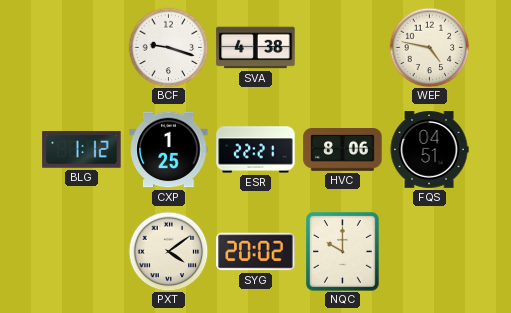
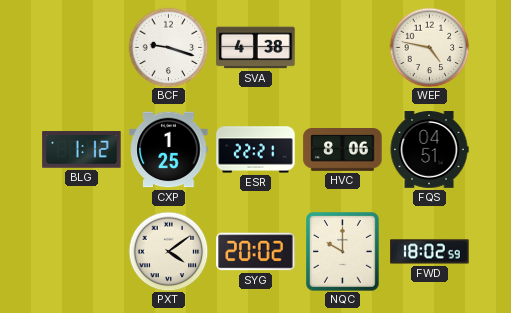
FWD: none -> 18:02
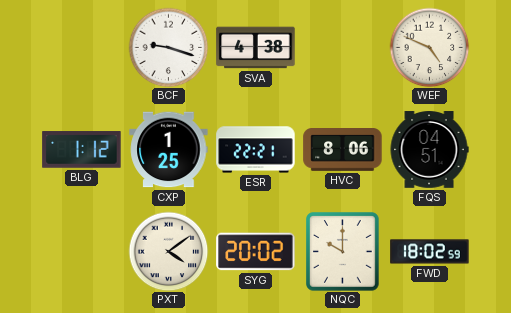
WEF: 4:47 -> 4:49
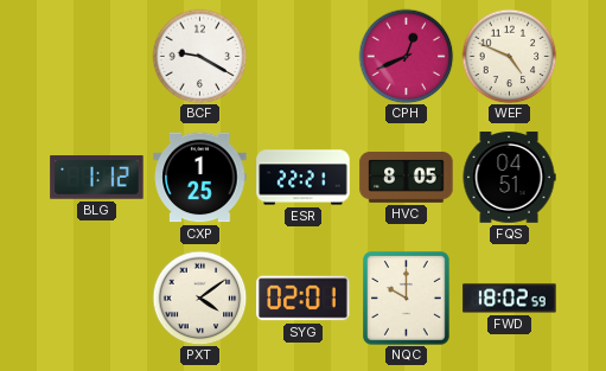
BCF: 9:18 -> 9:20
SVA: 4:38 -> none
CPH: none -> 12:41
HVC: 8:06 -> 8:05
SYG: 20:02 -> 02:01
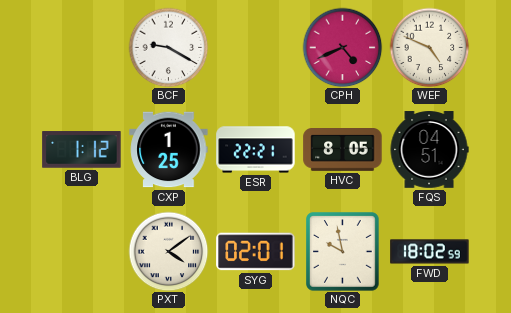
CPH: 12:41 -> 4:41
NQC: 10:00 -> 9:58
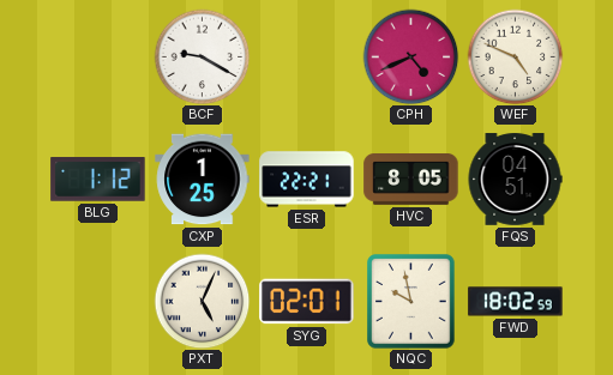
PXT: 4:09 -> 5:04
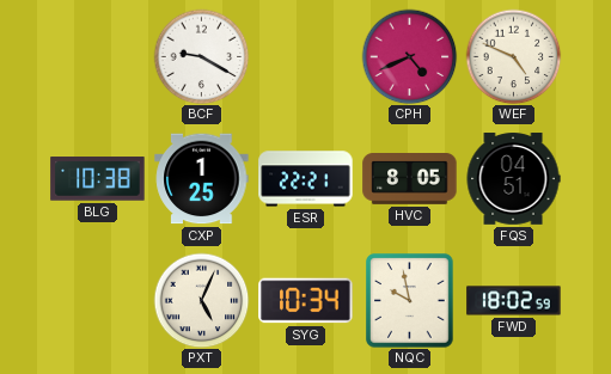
BLG: 1:12 -> 10:38
SYG: 02:01 -> 10:34
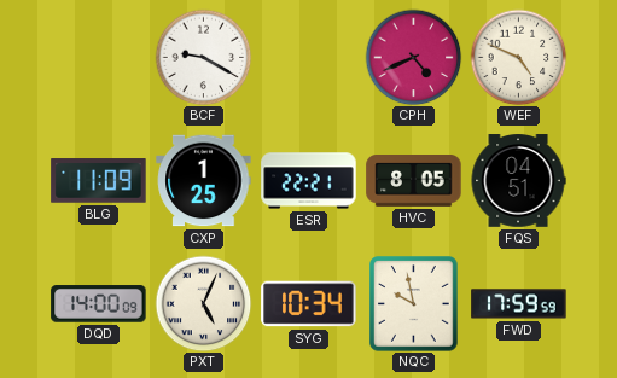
BLG: 10:38 -> 11:09
DQD: none -> 14:00
FWD: 18:02 -> 17:59
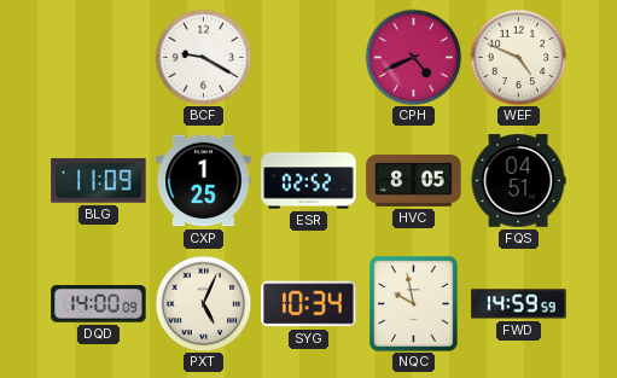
ESR: 22:21 -> 02:52
FWD: 17:59 -> 14:59
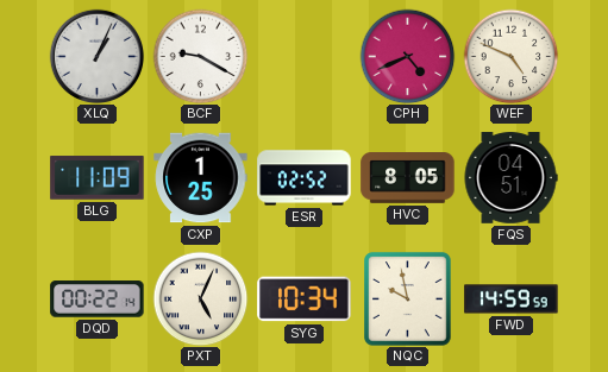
XLQ: none -> 1:04
DQD: 14:00 -> 00:22
